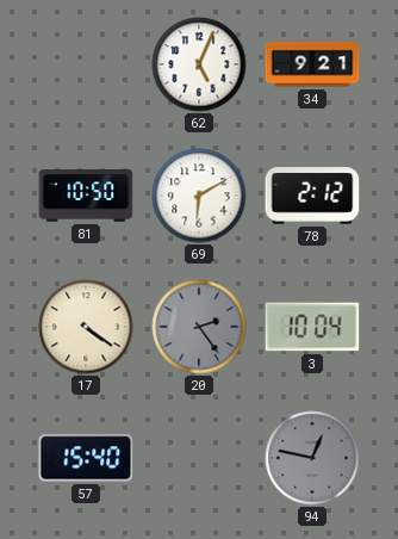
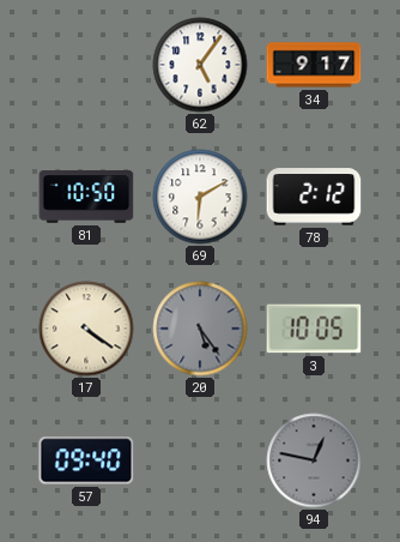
62: 5:04 -> 5:06
34: 9:21 -> 9:17
20: 2:24 -> 5:24
3: 10:04 -> 10:05
57: 15:40 -> 09:40
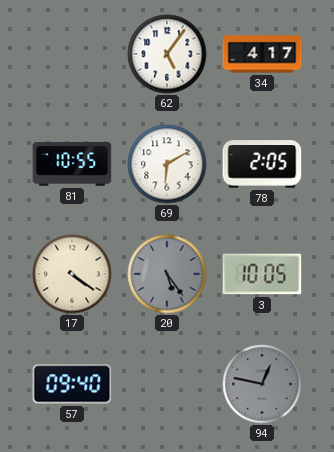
34: 9:17 -> 4:17
81: 10:50 -> 10:55
78: 2:12 -> 2:05
